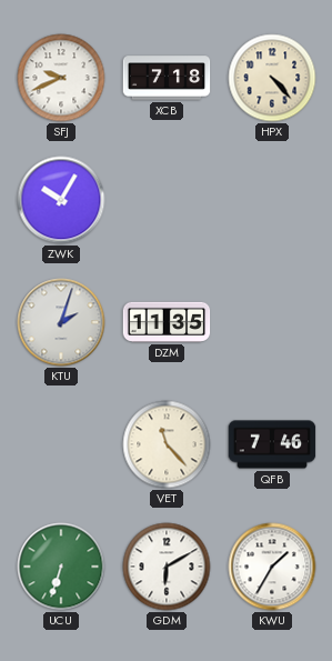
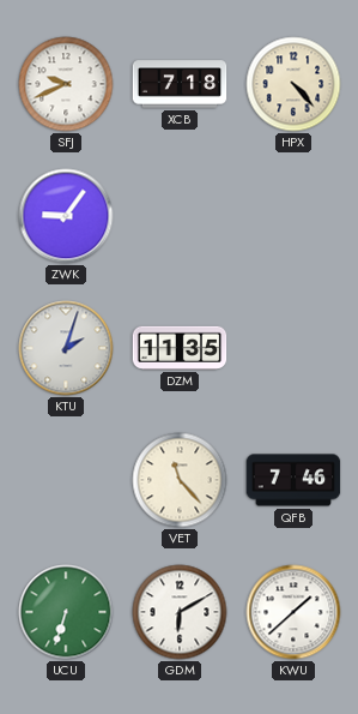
ZWK: 10:05 -> 9:06
KWU: 1:35 -> 1:38
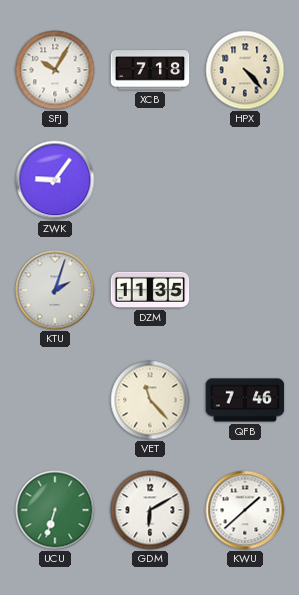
SFJ: 9:41 -> 10:05
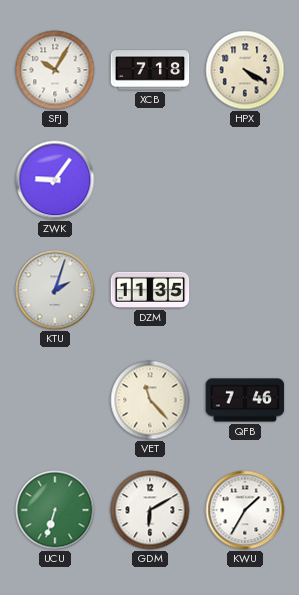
HPX: 4:23 -> 4:20
KWU: 1:38 -> 1:35
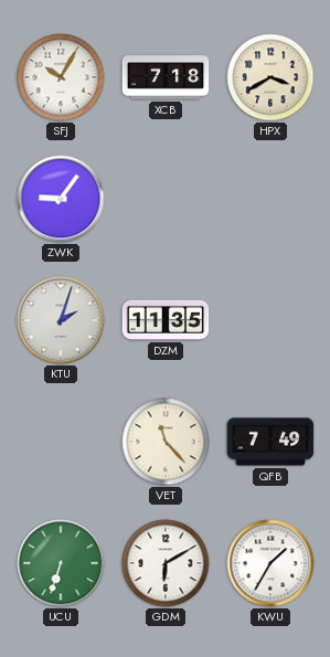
HPX: 4:20 -> 3:40
QFB: 7:46 -> 7:49
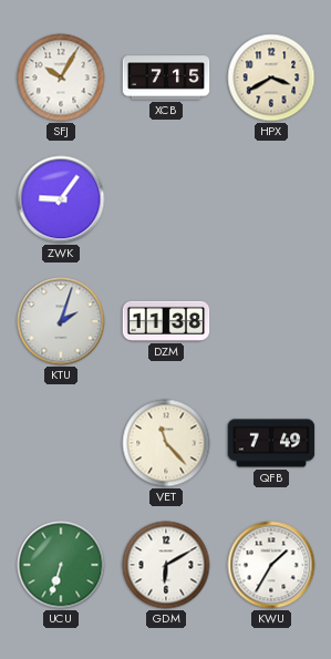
XCB: 7:18 -> 7:15
DZM: 11:35 -> 11:38
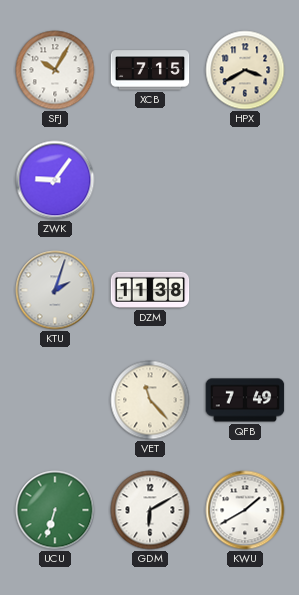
KWU: 1:35 -> 1:40
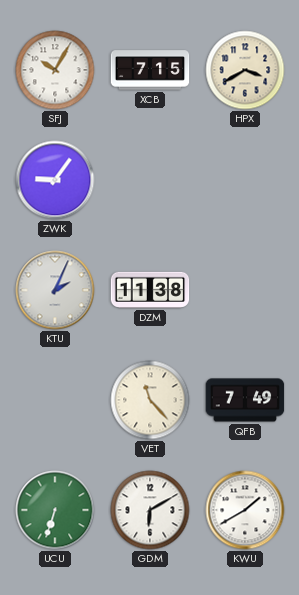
KTU: 2:03 -> 2:04
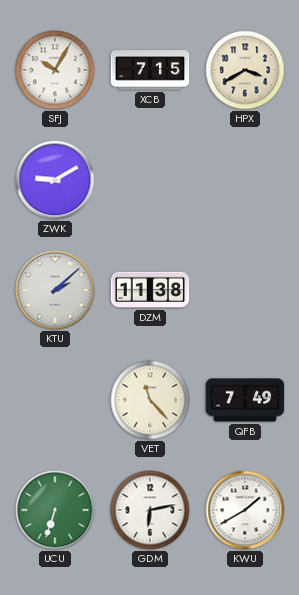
ZWK: 9:06 -> 9:10
KTU: 2:04 -> 2:08
GDM: 6:10 -> 6:13
